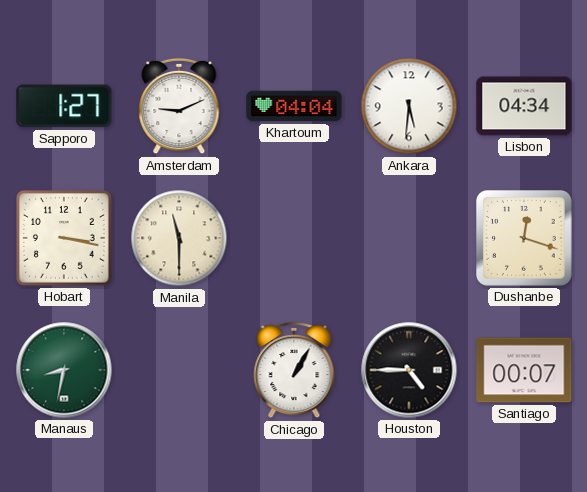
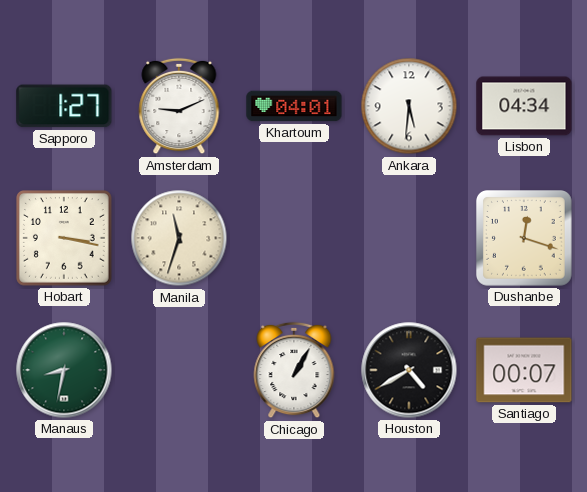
Khartoum: 04:04 -> 04:01
Manila: 11:30 -> 11:33
Houston: 4:45 -> 4:40
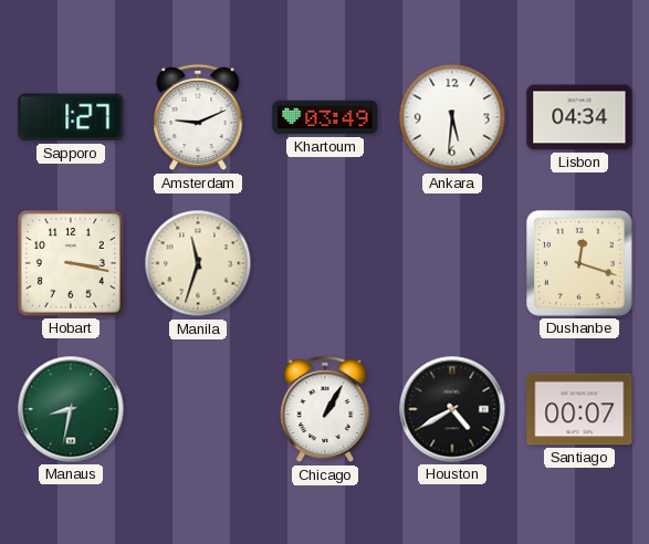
Khartoum: 04:01 -> 03:49
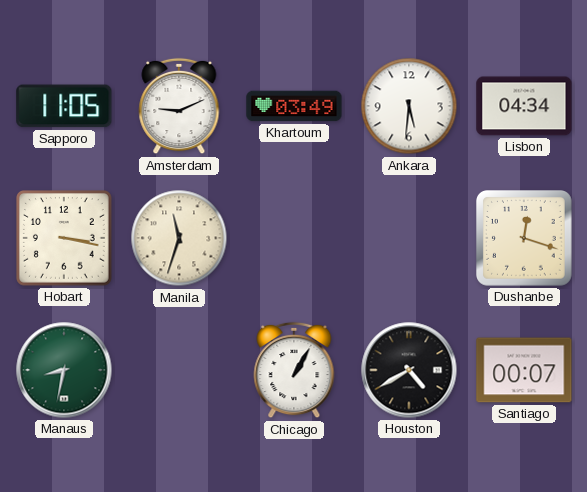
Sapporo: 1:27 -> 11:05
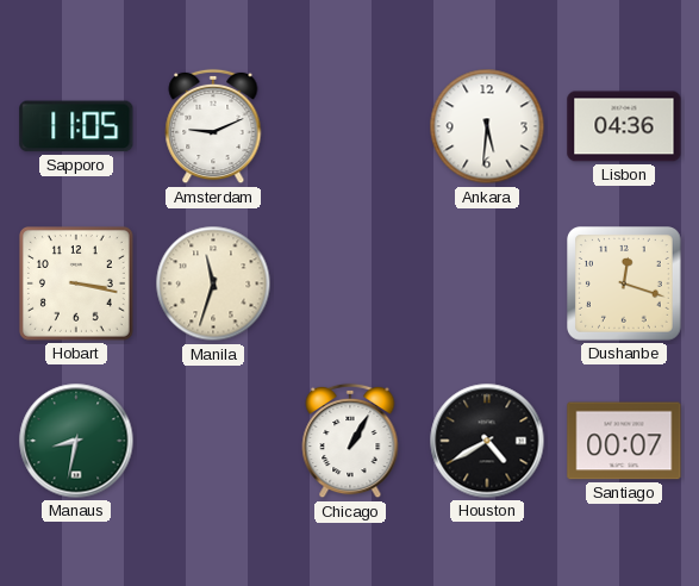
Khartoum: 03:49 -> none
Lisbon: 04:34 -> 04:36
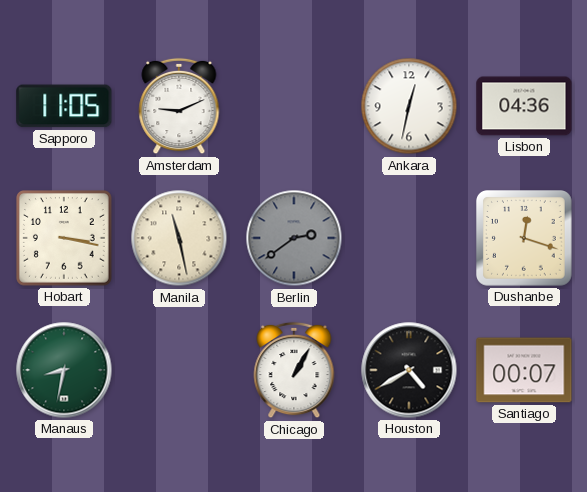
Ankara: 5:31 -> 12:32
Manila: 11:33 -> 11:28
Berlin: none -> 2:39
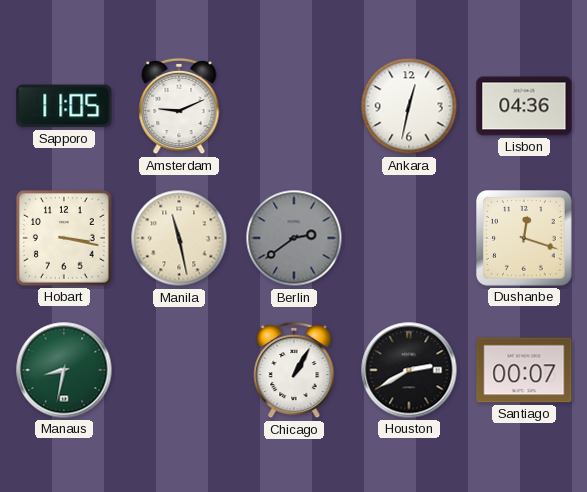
Houston: 4:40 -> 2:40
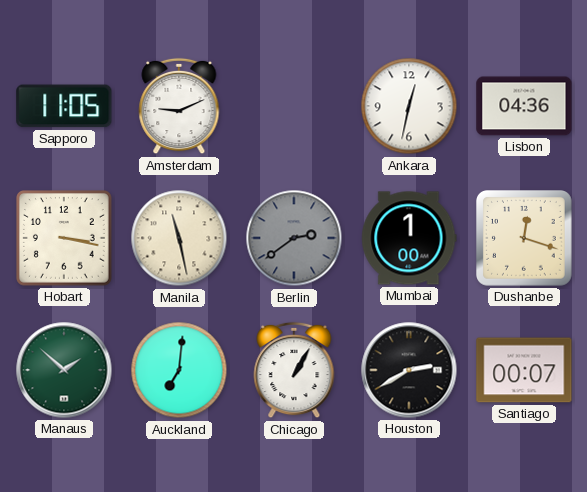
Mumbai: none -> 1:00
Manaus: 8:32 -> 1:52
Auckland: none -> 7:01
